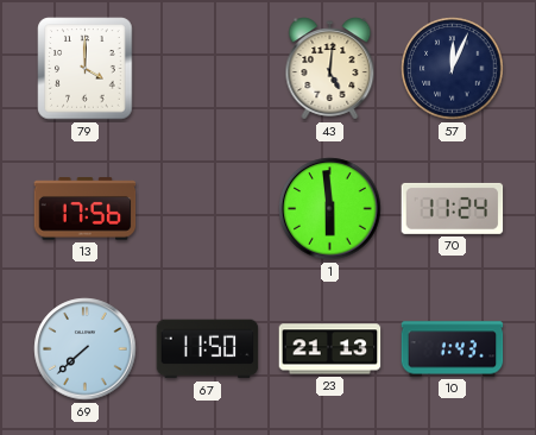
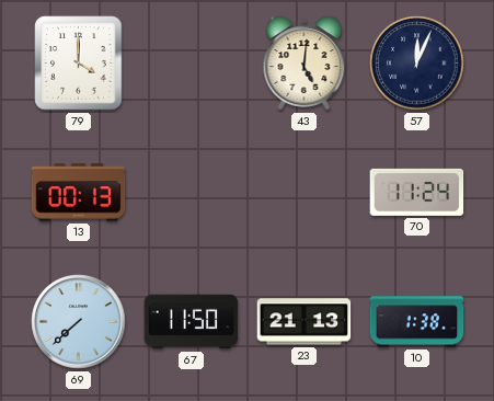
13: 17:56 -> 00:13
1: 5:59 -> none
10: 1:43 -> 1:38
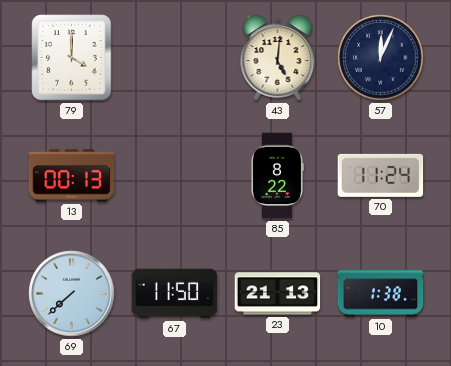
85: none -> 8:22
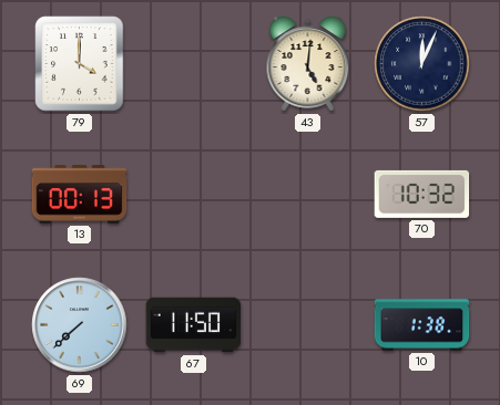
85: 8:22 -> none
70: 11:24 -> 10:32
23: 21:13 -> none
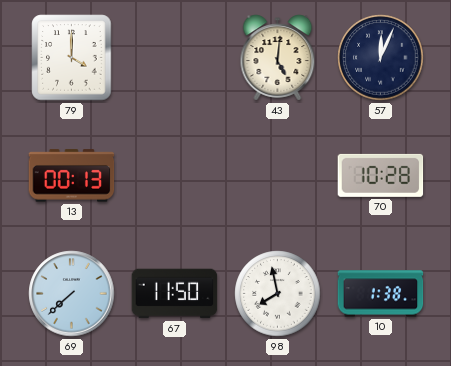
70: 10:32 -> 10:28
98: none -> 7:58
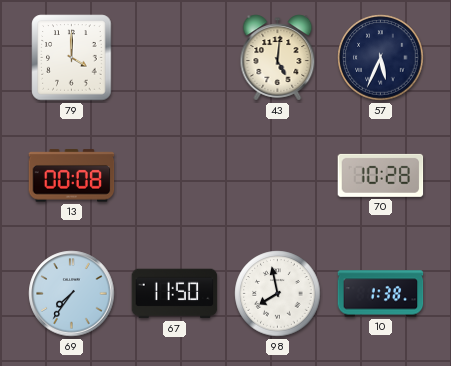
57: 12:04 -> 5:34
13: 00:13 -> 00:08
69: 7:38 -> 7:36
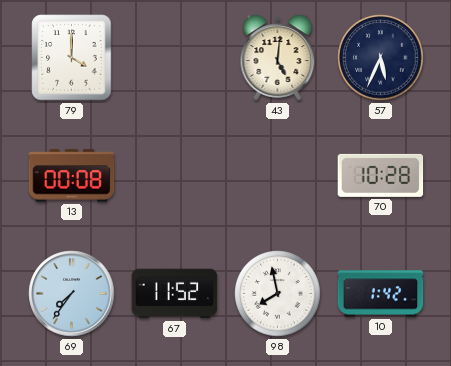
67: 11:50 -> 11:52
10: 1:38 -> 1:42
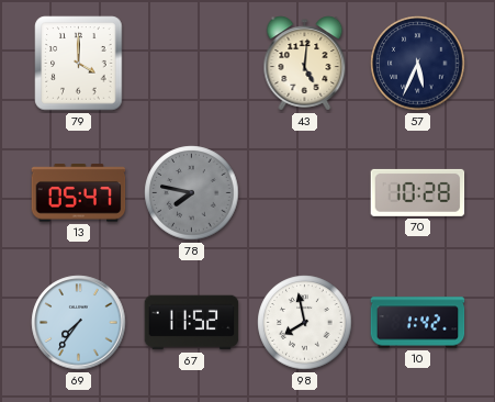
13: 00:08 -> 05:47
78: none -> 7:47
